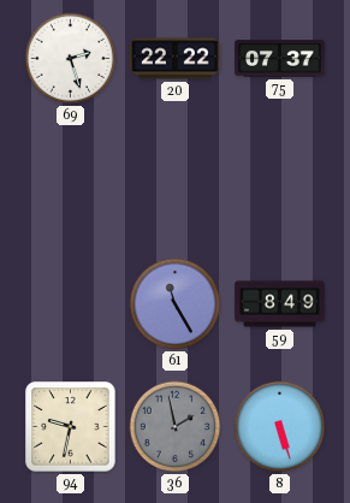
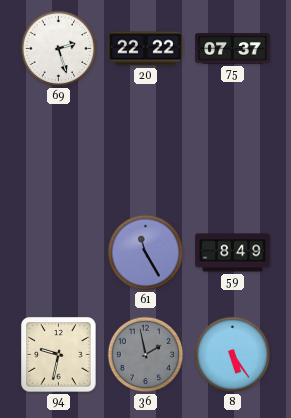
8: 5:27 -> 5:24
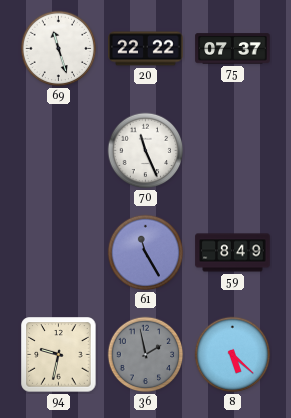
69: 2:27 -> 11:27
70: none -> 11:26
8: 5:24 -> 5:22
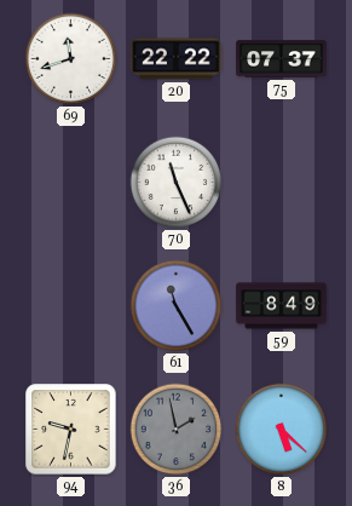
69: 11:27 -> 11:42
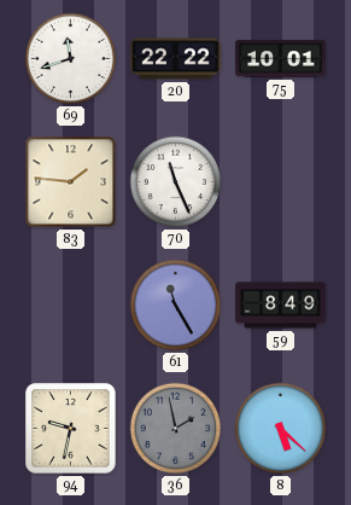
75: 07:37 -> 10:01
83: none -> 1:46
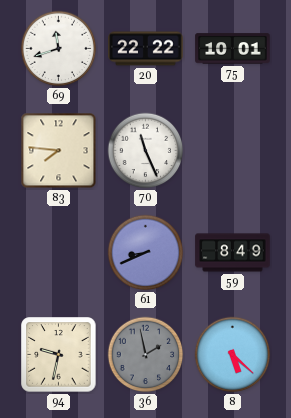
83: 1:46 -> 7:46
61: 11:25 -> 8:41
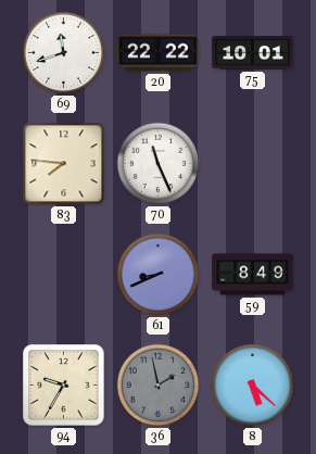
94: 9:32 -> 9:35
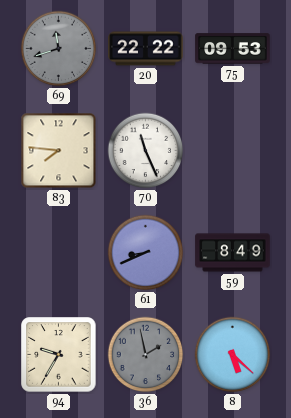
69 dial: white -> grey
75: 10:01 -> 09:53
